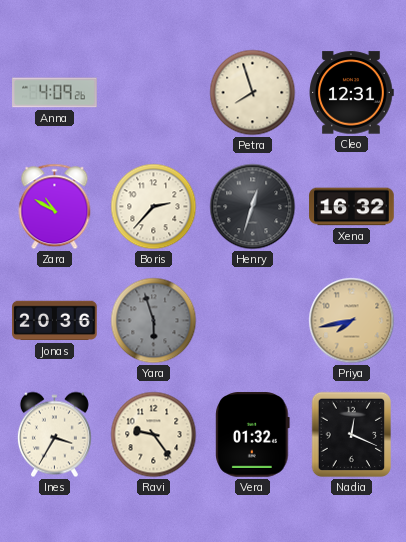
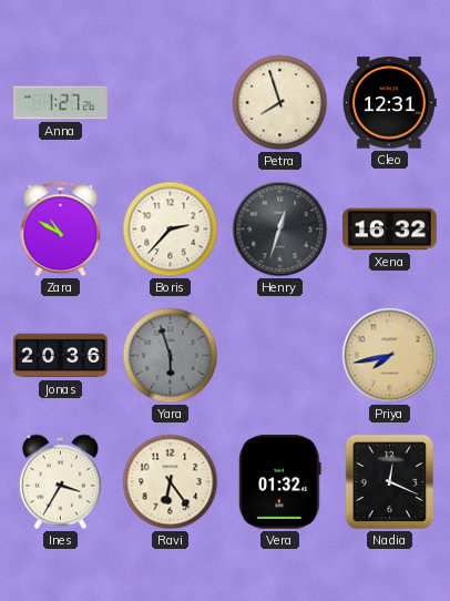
Anna: 4:09 -> 1:27
Ravi: 9:24 -> 6:24
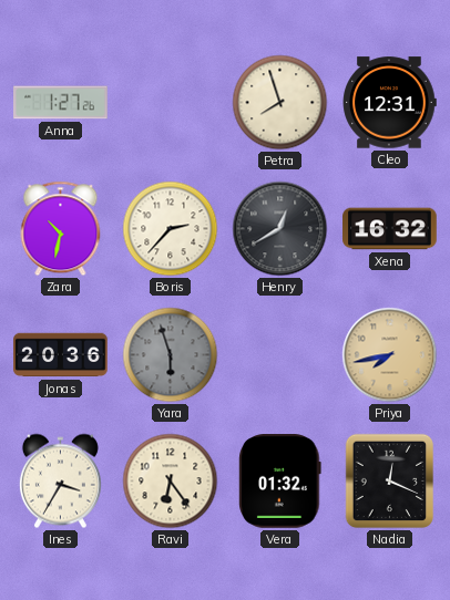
Zara: 10:50 -> 10:32
Henry: 12:33 -> 12:40
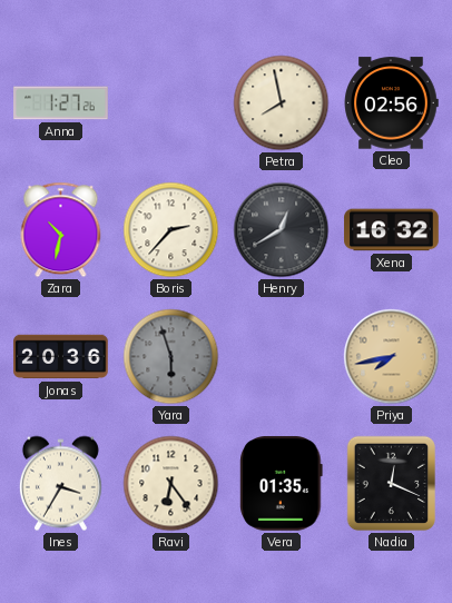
Petra: 7:57 -> 7:58
Cleo: 12:31 -> 02:56
Vera: 01:32 -> 01:35
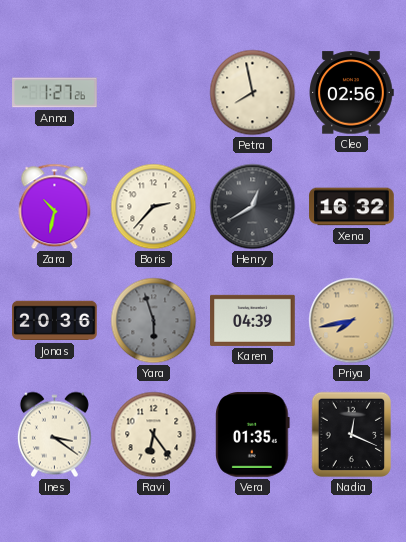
Karen: none -> 04:39
Ines: 3:35 -> 3:21
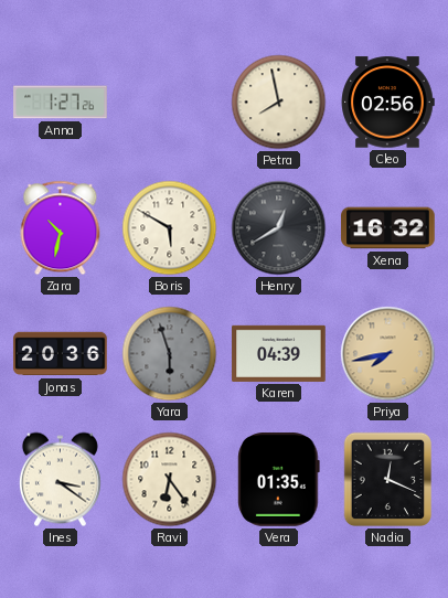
Boris: 2:37 -> 5:50
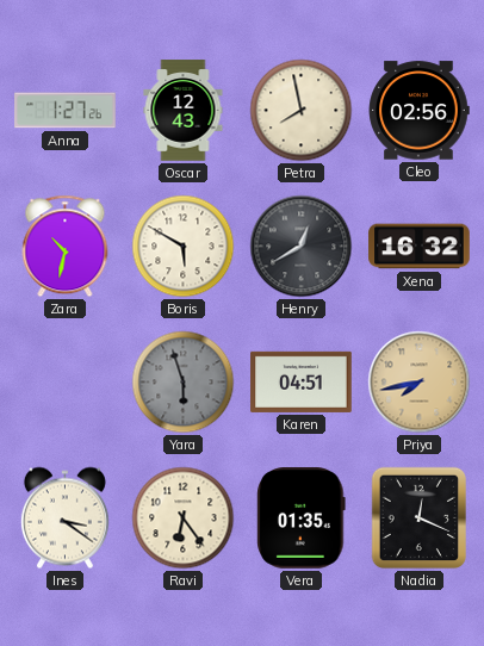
Oscar: none -> 12:43
Jonas: 20:36 -> none
Karen: 04:39 -> 04:51
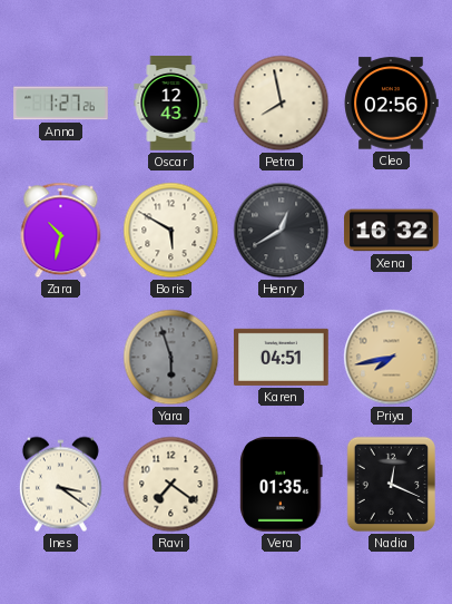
Ravi: 6:24 -> 7:21
